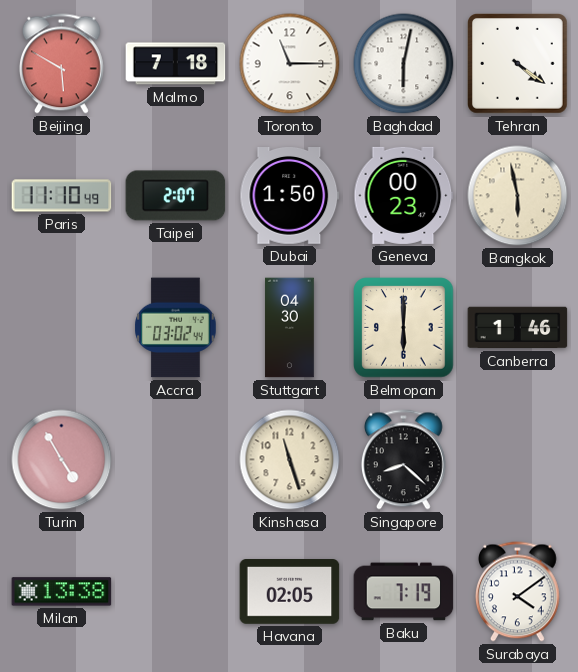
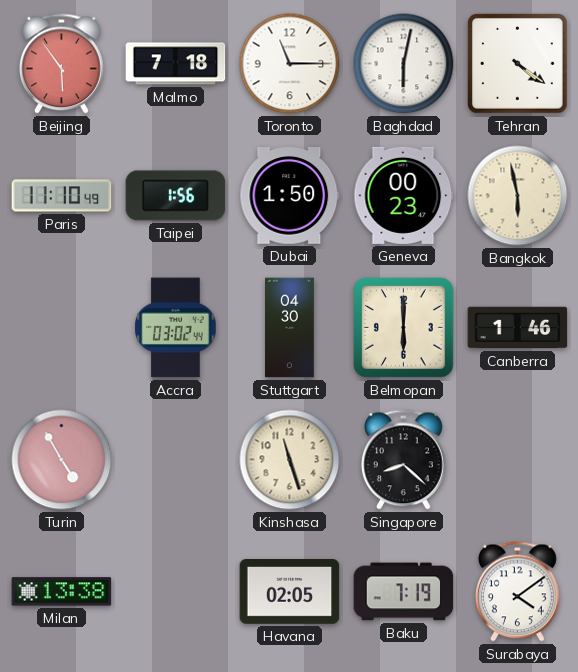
Beijing: 5:50 -> 5:54
Taipei: 2:07 -> 1:56
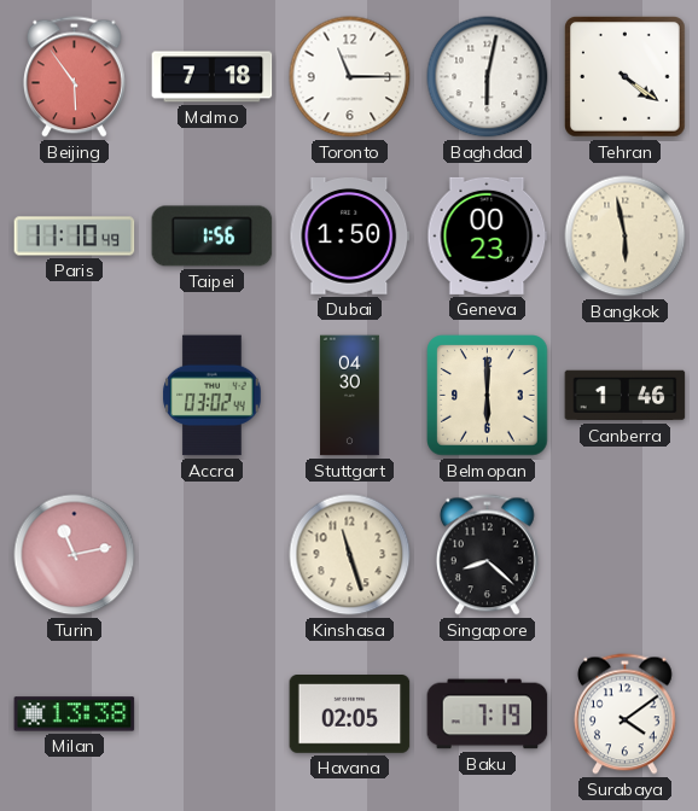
Turin: 4:55 -> 11:13
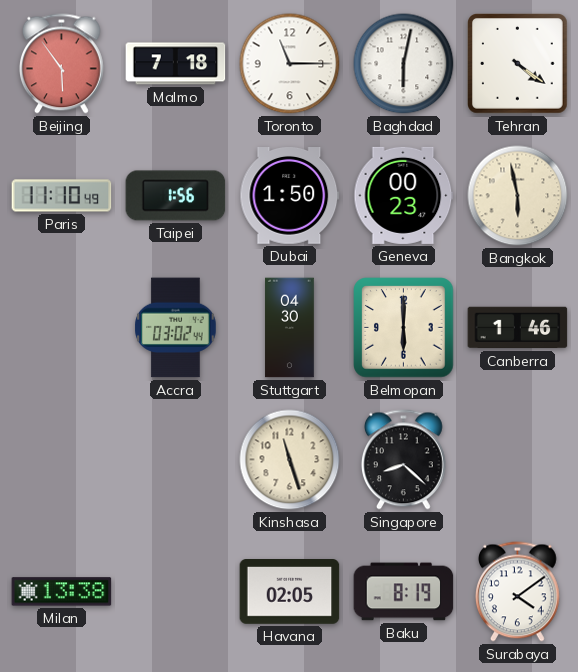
Turin: 11:13 -> none
Baku: 7:19 -> 8:19
